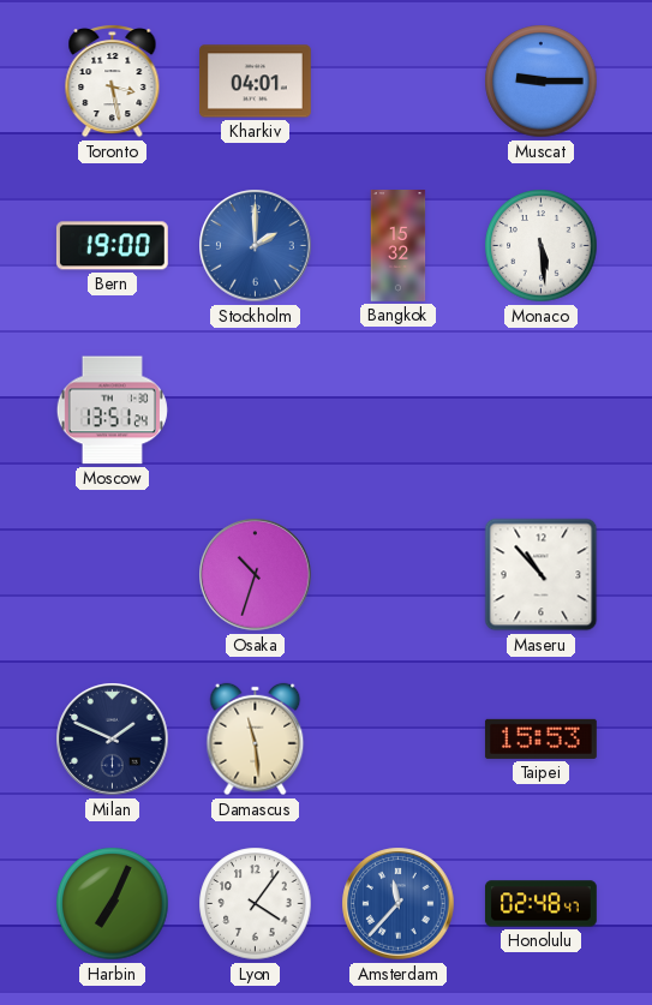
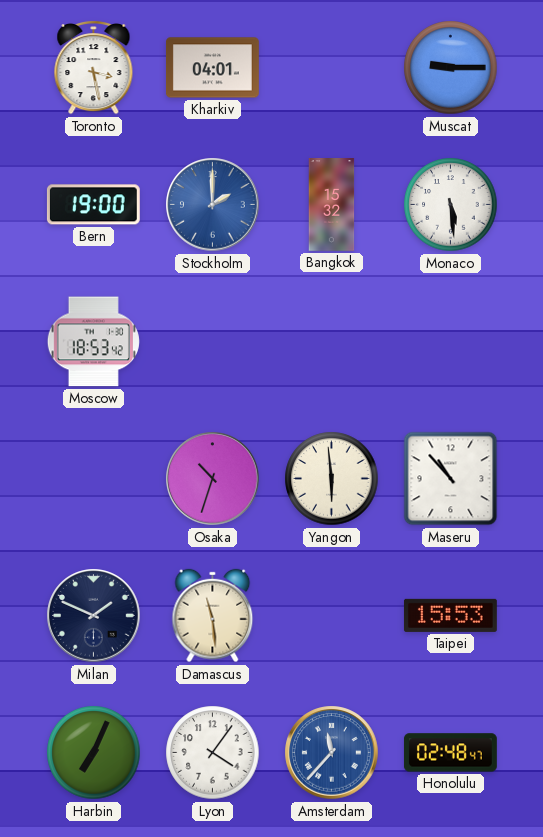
Moscow: 13:51 -> 18:53
Yangon: none -> 5:59
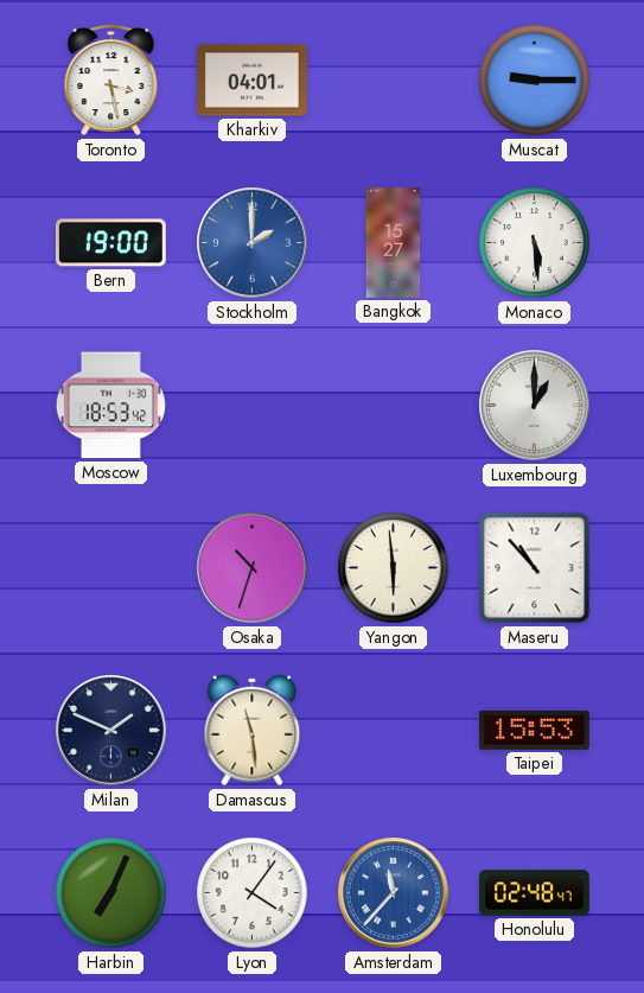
Bangkok: 15:32 -> 15:27
Luxembourg: none -> 1:00
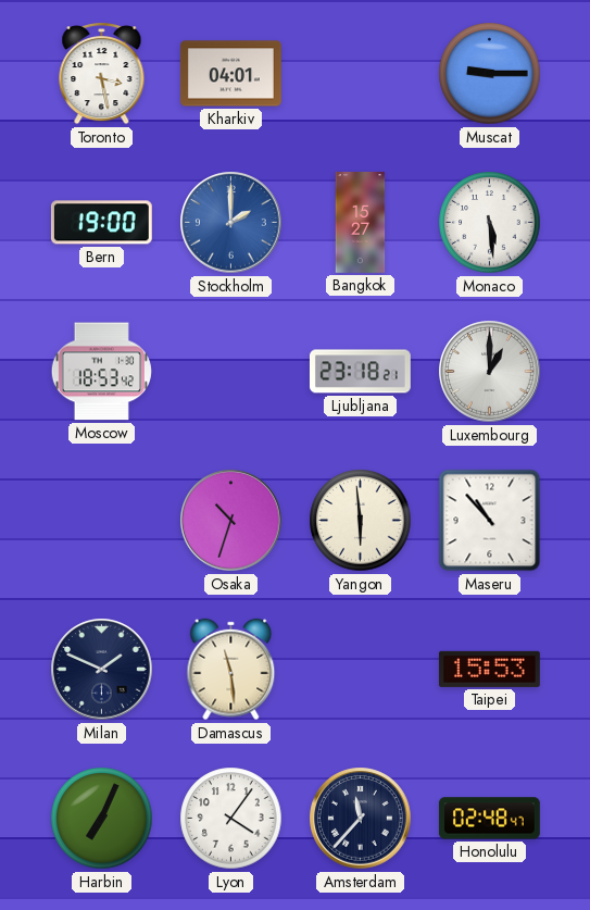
Ljubljana: none -> 23:18
Amsterdam dial: blue -> navy
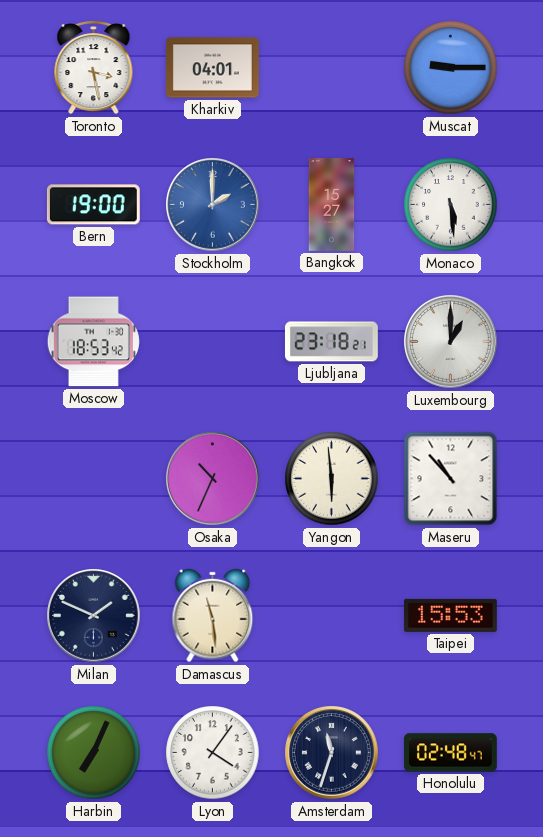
Osaka: 10:33 -> 10:34
Amsterdam: 11:37 -> 11:33
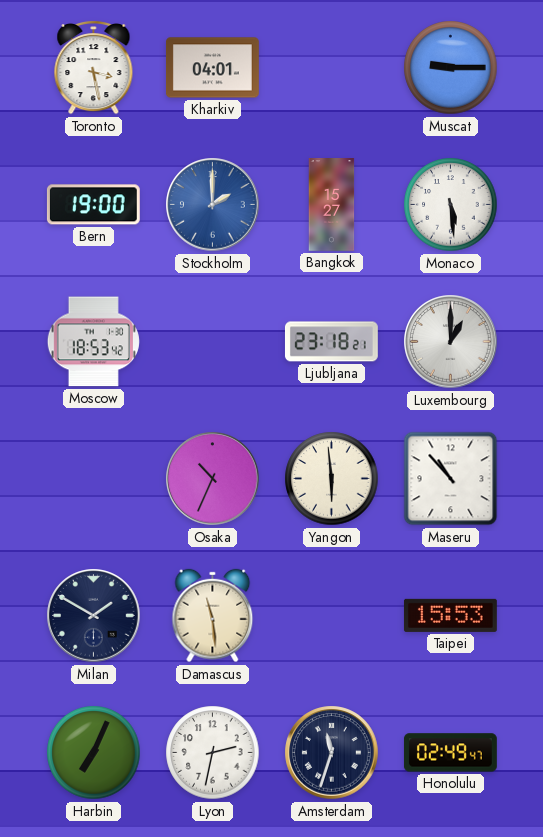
Milan: 1:49 -> 1:50
Lyon: 4:06 -> 2:32
Honolulu: 02:48 -> 02:49
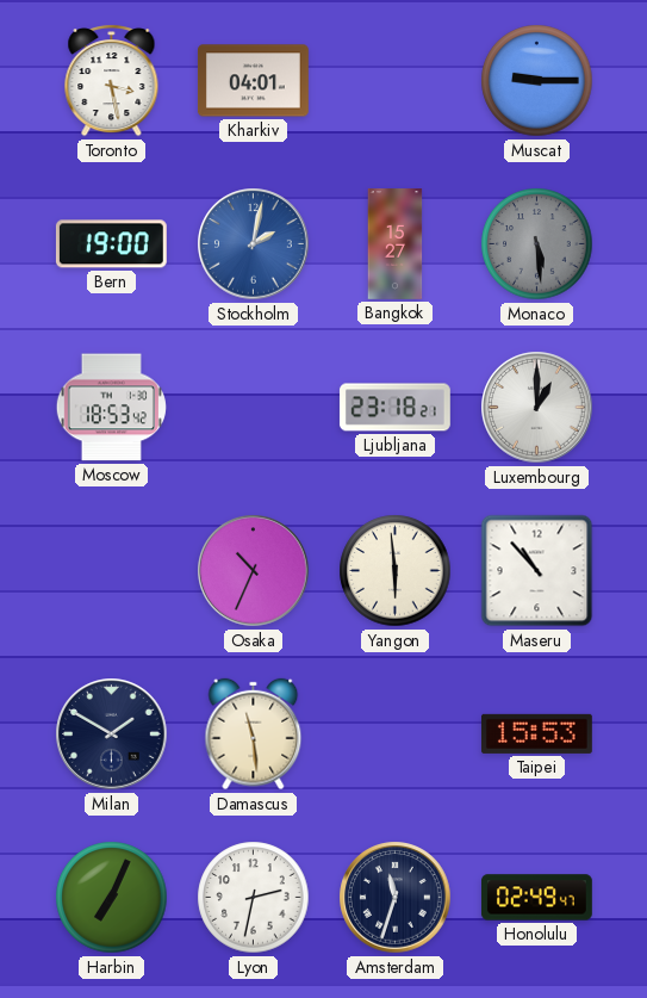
Stockholm: 2:00 -> 2:02
Monaco dial: white -> grey
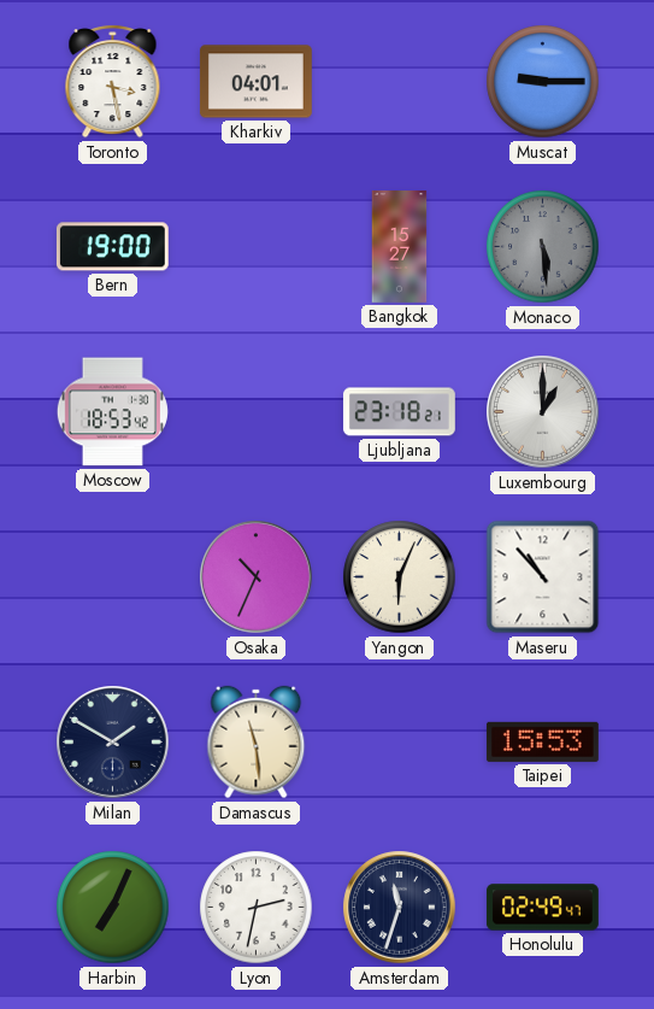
Stockholm: 2:02 -> none
Yangon: 5:59 -> 6:04
